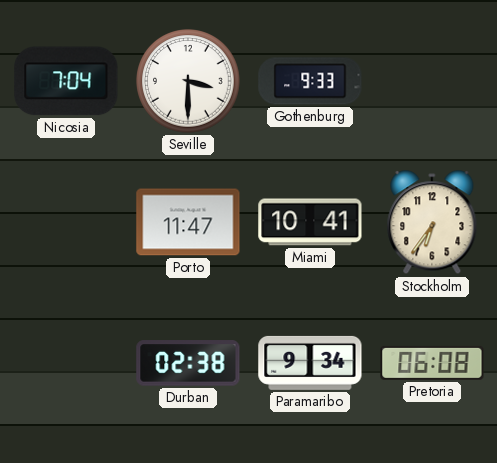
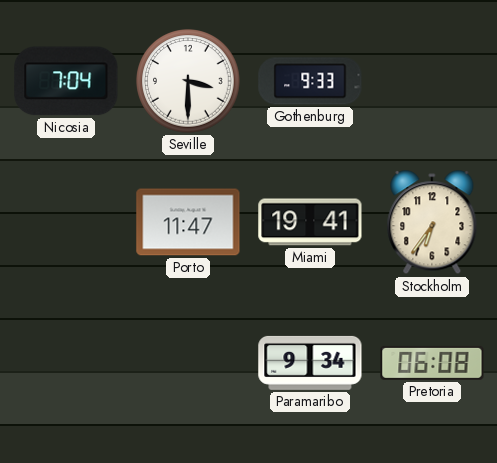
Miami: 10:41 -> 19:41
Durban: 02:38 -> none
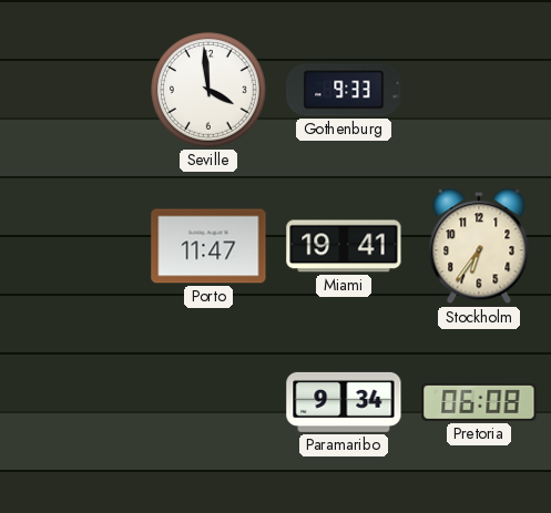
Nicosia: 7:04 -> none
Seville: 3:30 -> 3:59
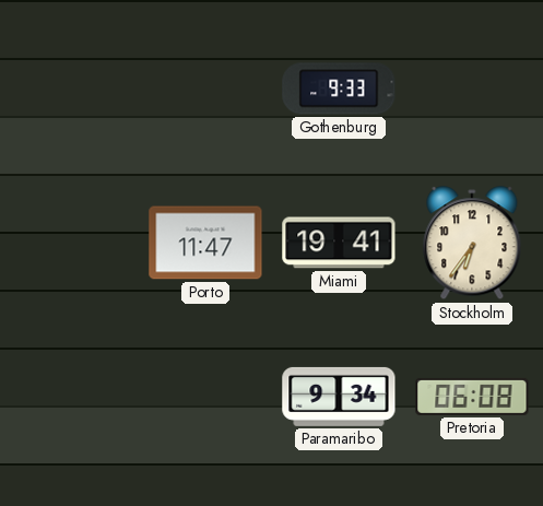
Seville: 3:59 -> none
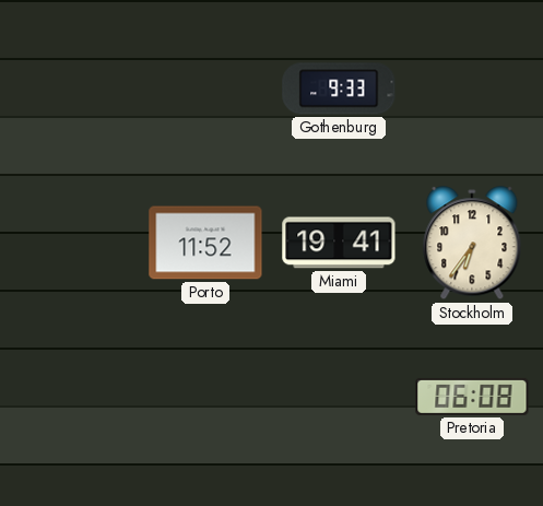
Porto: 11:47 -> 11:52
Paramaribo: 9:34 -> none
